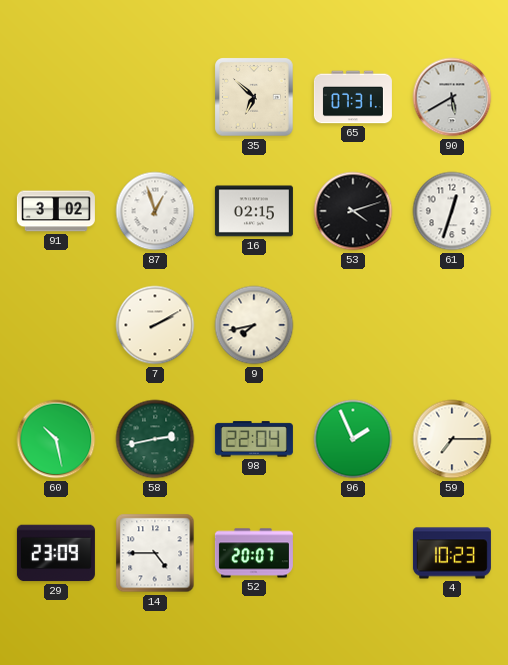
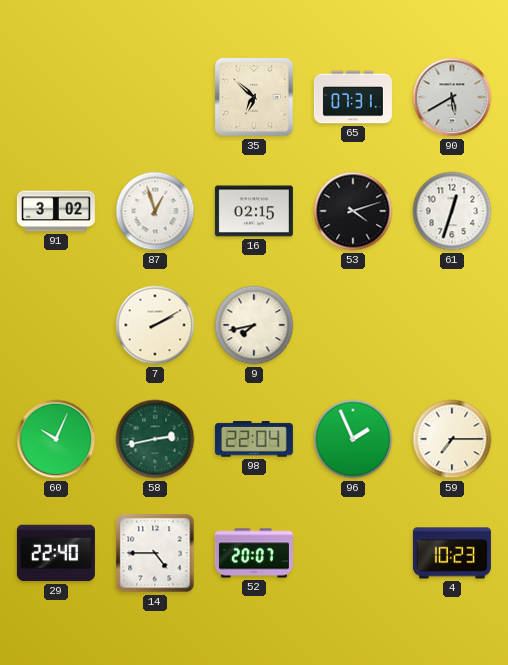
60: 10:28 -> 10:04
29: 23:09 -> 22:40
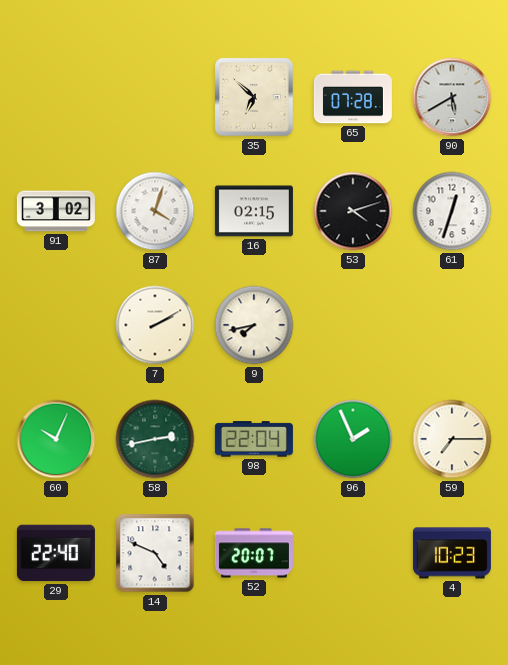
65: 07:31 -> 07:28
87: 12:57 -> 4:03
14: 4:45 -> 4:49
